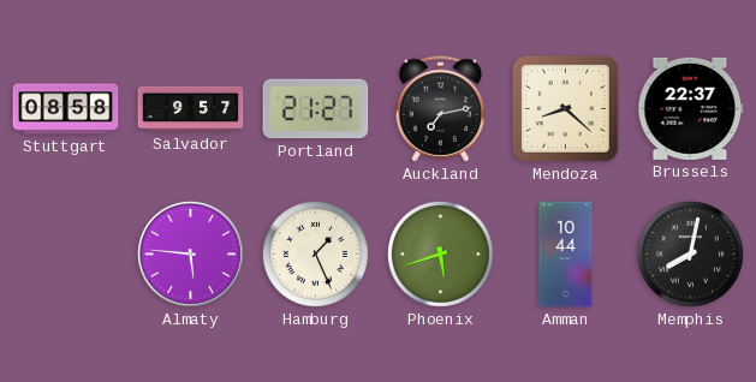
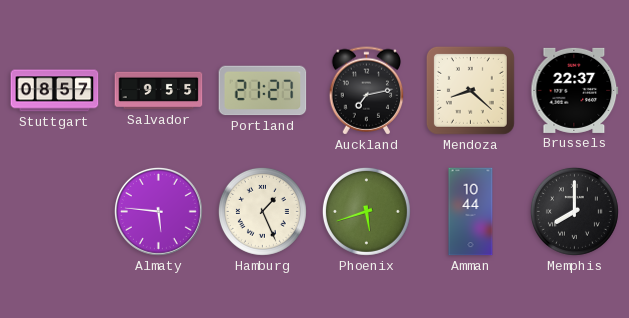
Stuttgart: 08:58 -> 08:57
Salvador: 9:57 -> 9:55
Memphis: 8:02 -> 8:00
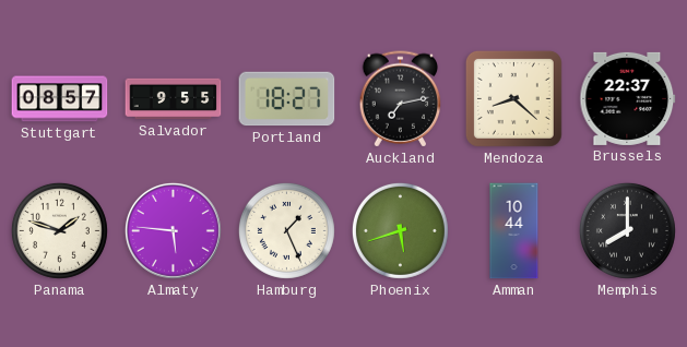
Portland: 21:27 -> 18:27
Panama: none -> 1:48
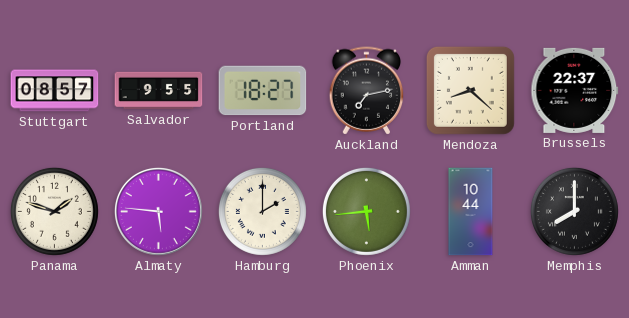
Hamburg: 1:26 -> 2:00
Phoenix: 5:42 -> 5:44
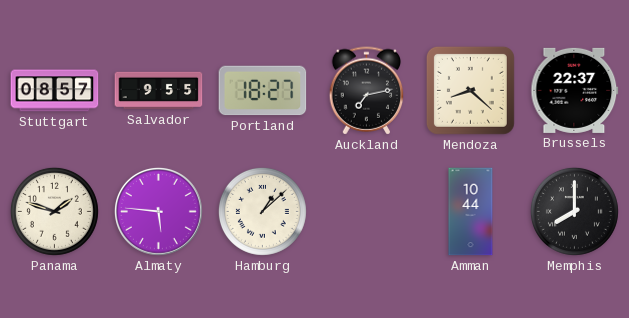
Hamburg: 2:00 -> 1:08
Phoenix: 5:44 -> none
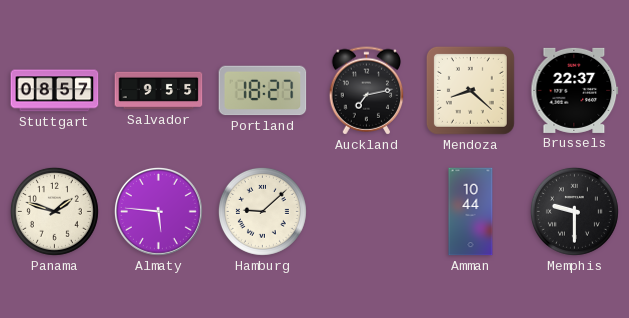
Hamburg: 1:08 -> 9:08
Memphis: 8:00 -> 9:30
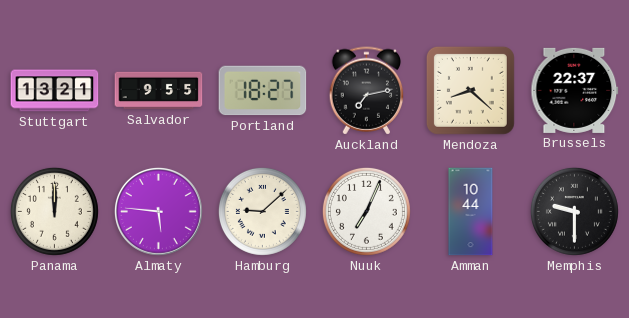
Stuttgart: 08:57 -> 13:21
Panama: 1:48 -> 12:00
Nuuk: none -> 7:04
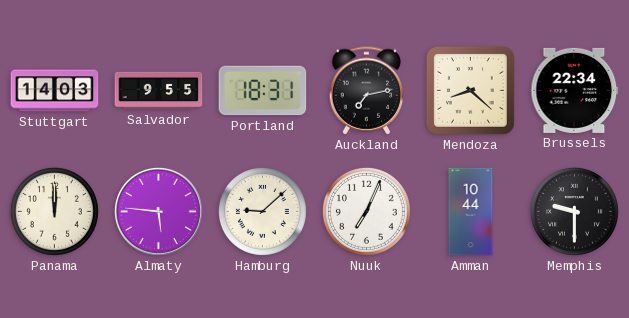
Stuttgart: 13:21 -> 14:03
Portland: 18:27 -> 18:31
Brussels: 22:37 -> 22:34
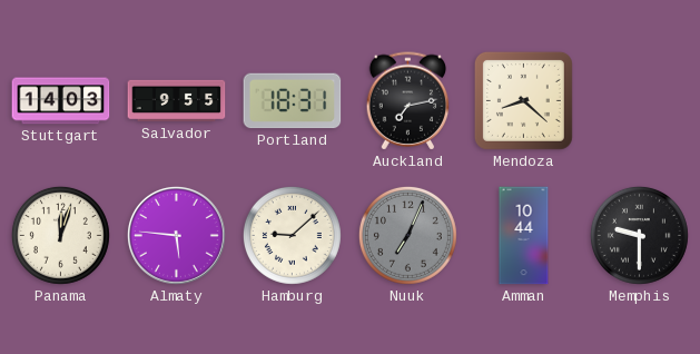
Brussels: 22:34 -> none
Panama: 12:00 -> 12:03
Nuuk dial: white -> grey
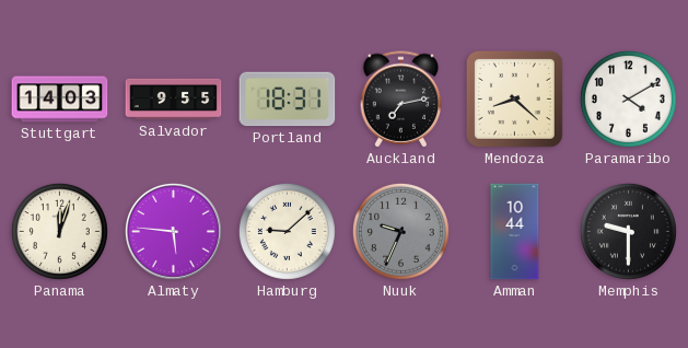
Paramaribo: none -> 4:10
Nuuk: 7:04 -> 9:34
